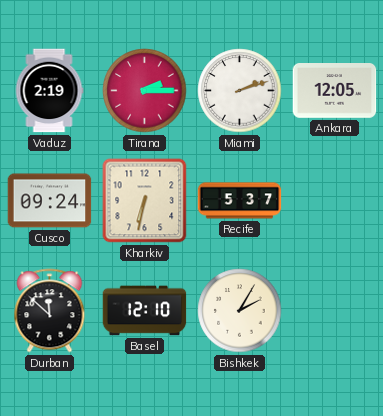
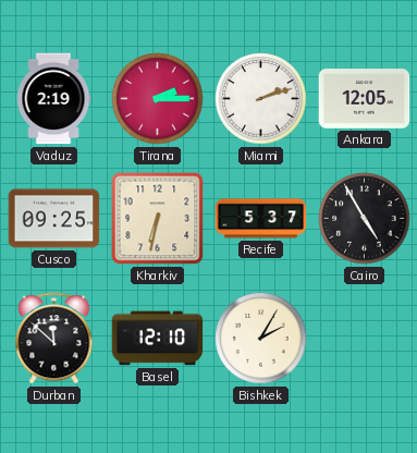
Cusco: 09:24 -> 09:25
Cairo: none -> 4:55
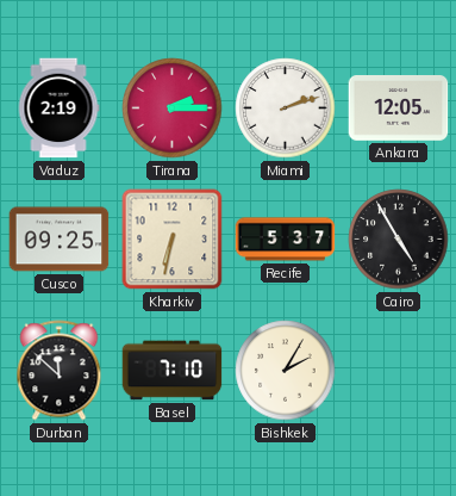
Basel: 12:10 -> 7:10
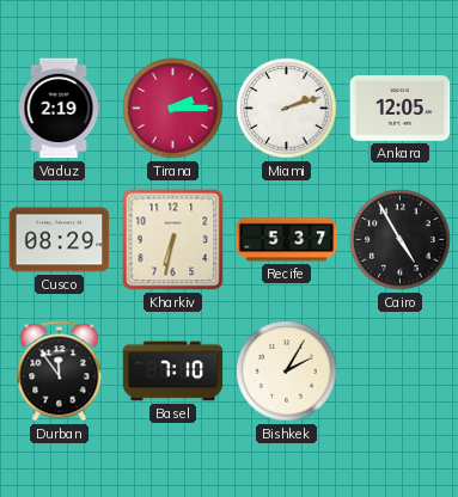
Cusco: 09:25 -> 08:29
Durban: 11:52 -> 11:54
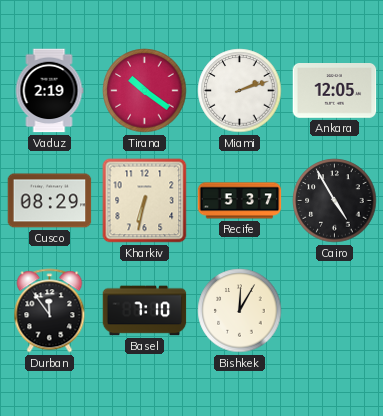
Tirana: 2:15 -> 10:21
Bishkek: 2:05 -> 12:05
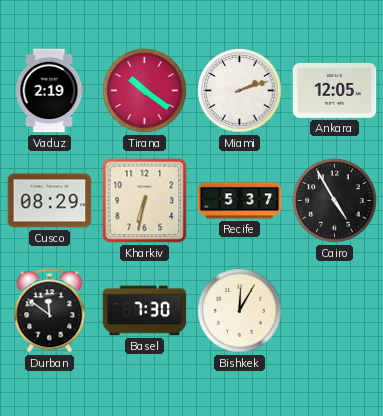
Durban: 11:54 -> 11:51
Basel: 7:10 -> 7:30
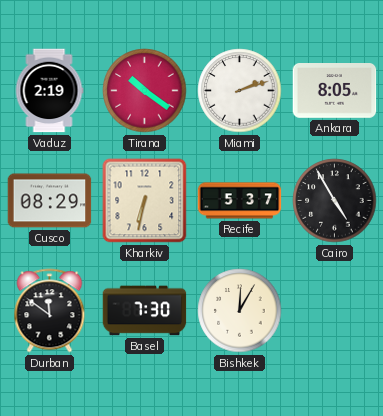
Ankara: 12:05 -> 8:05
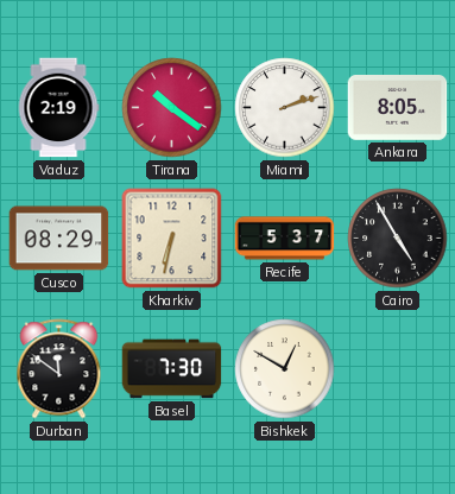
Bishkek: 12:05 -> 12:50
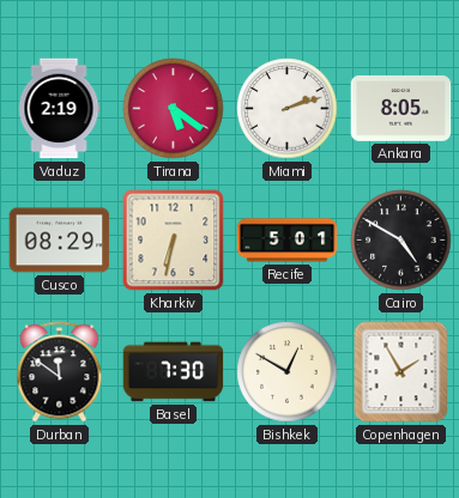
Tirana: 10:21 -> 5:21
Recife: 5:37 -> 5:01
Cairo: 4:55 -> 4:50
Copenhagen: none -> 1:55
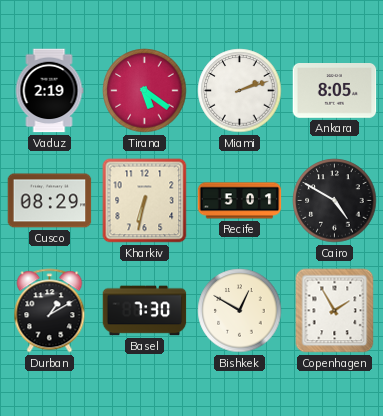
Durban: 11:51 -> 1:10
